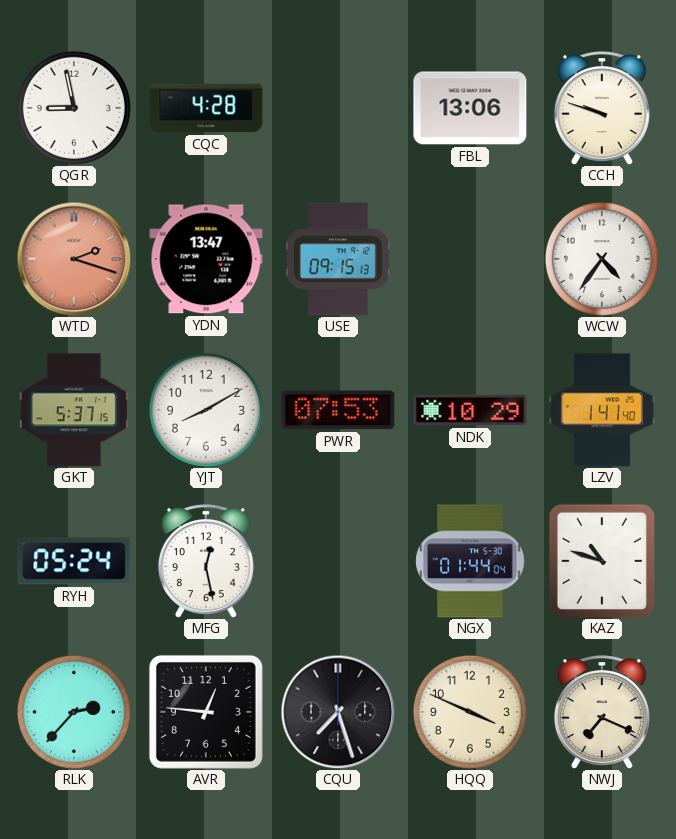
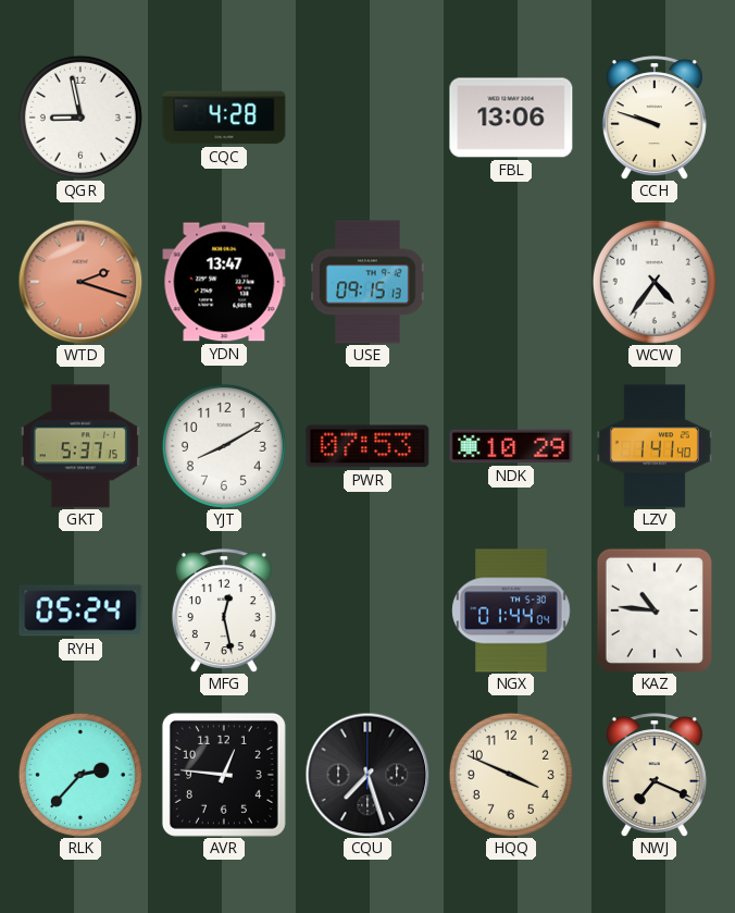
KAZ: 10:48 -> 10:46
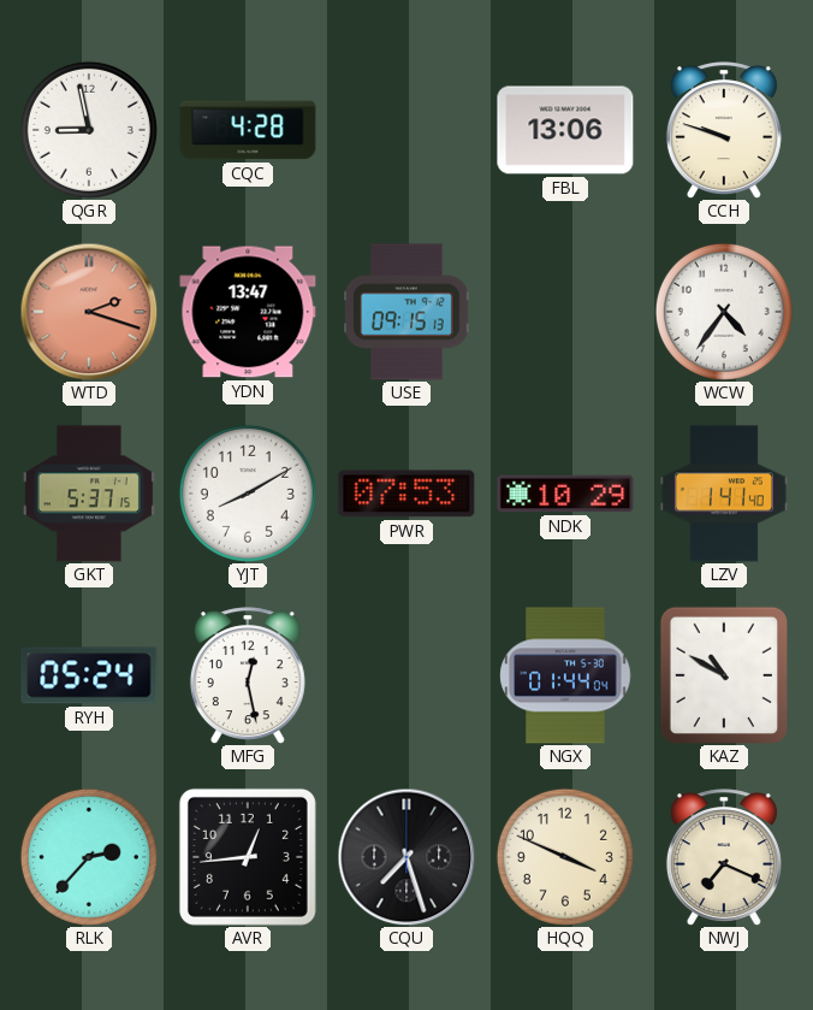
KAZ: 10:46 -> 10:50
AVR: 12:46 -> 12:44
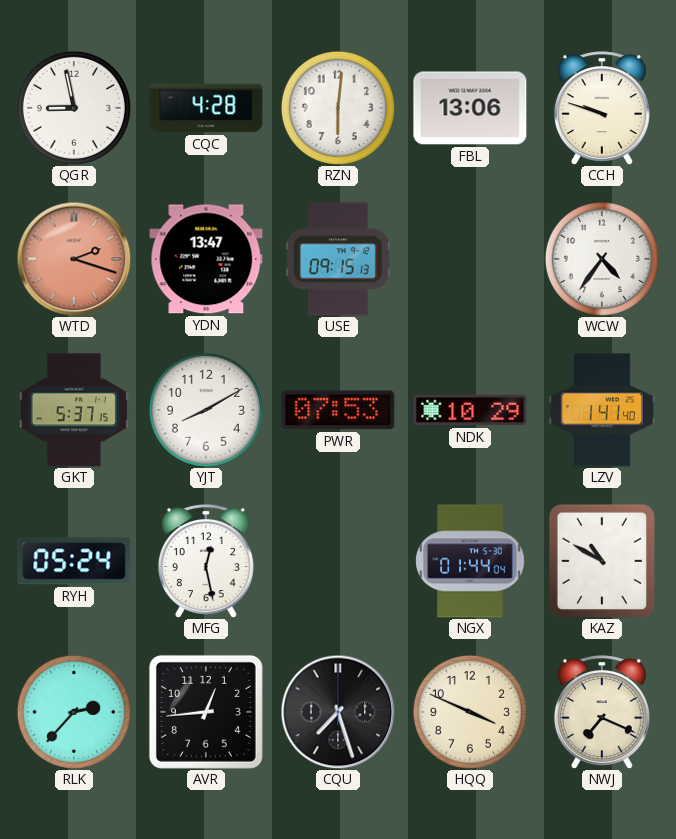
RZN: none -> 6:01
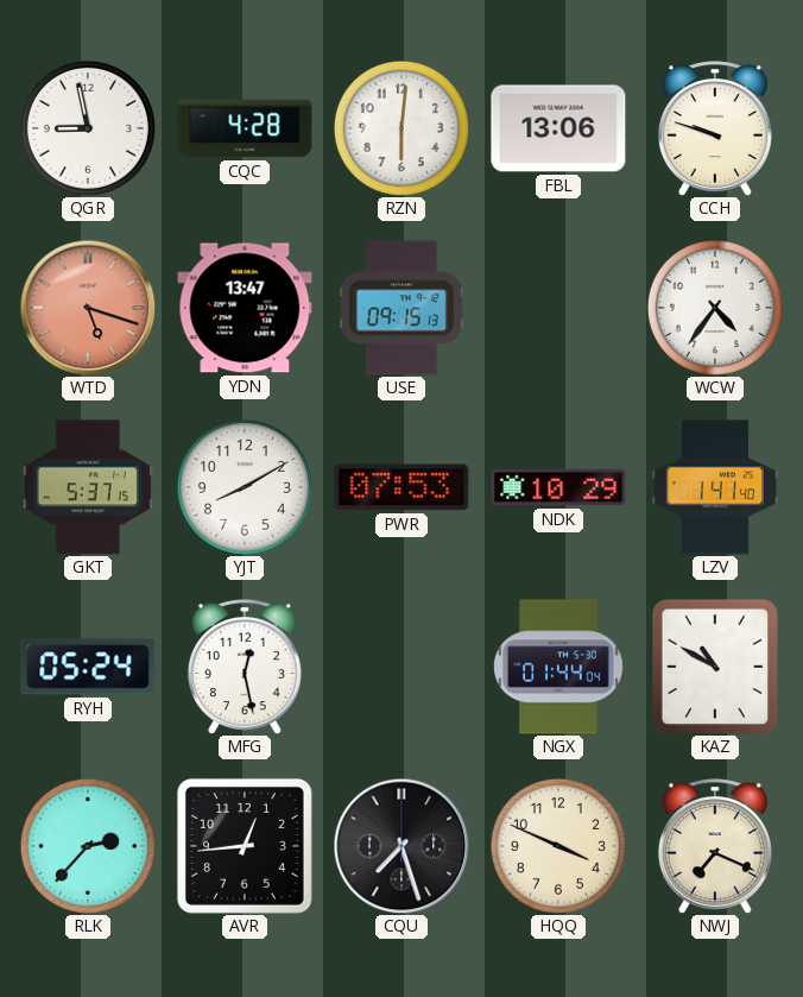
WTD: 2:18 -> 5:18
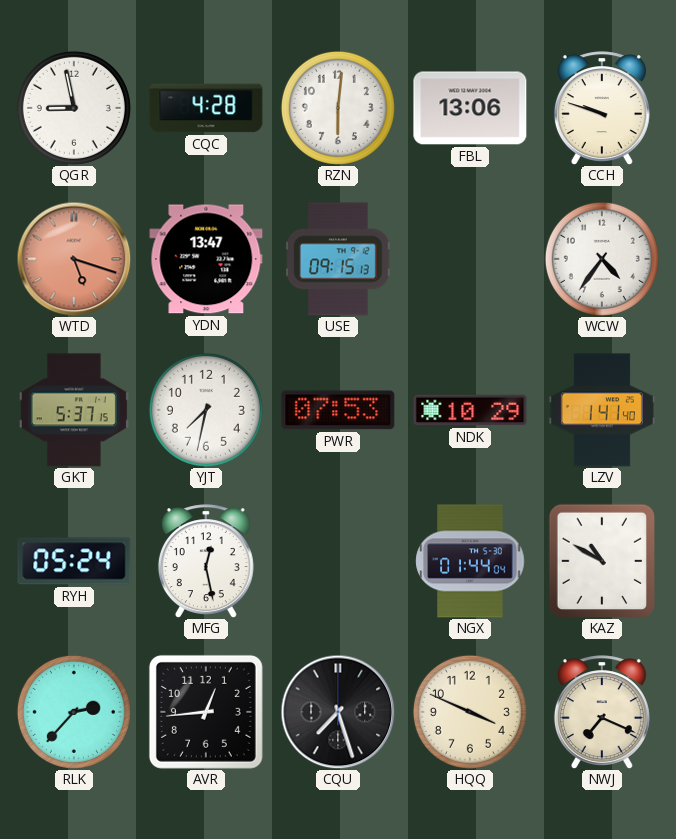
YJT: 8:10 -> 7:32
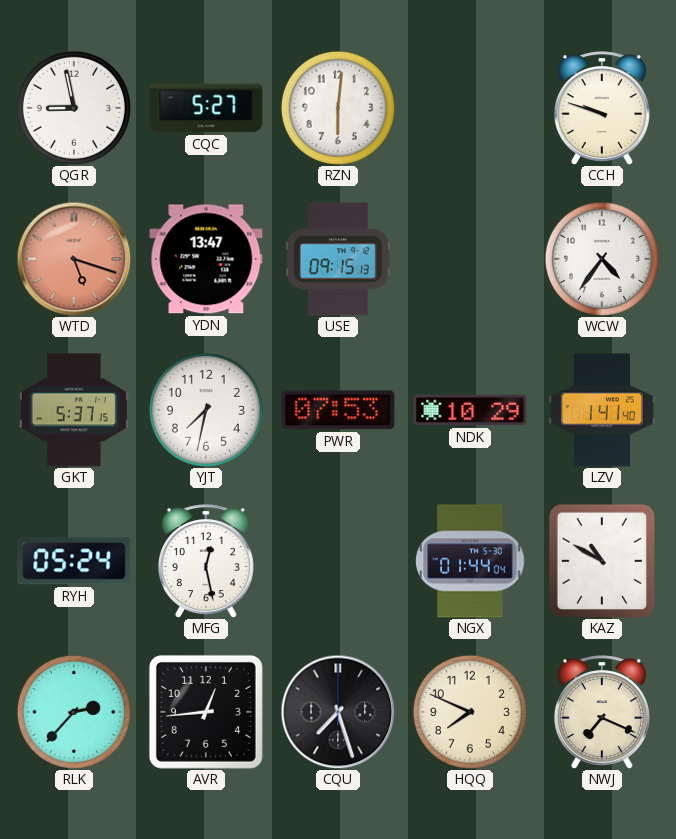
CQC: 4:28 -> 5:27
FBL: 13:06 -> none
HQQ: 3:49 -> 7:49
